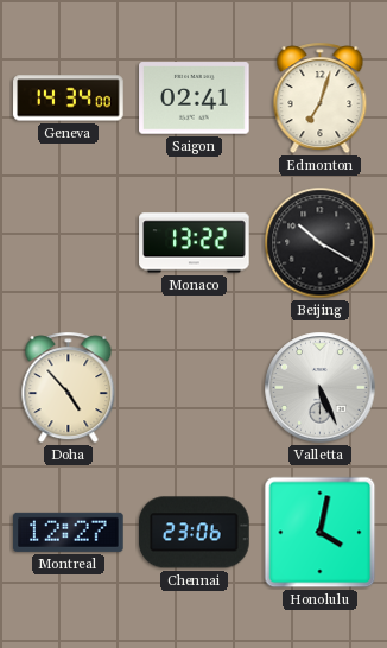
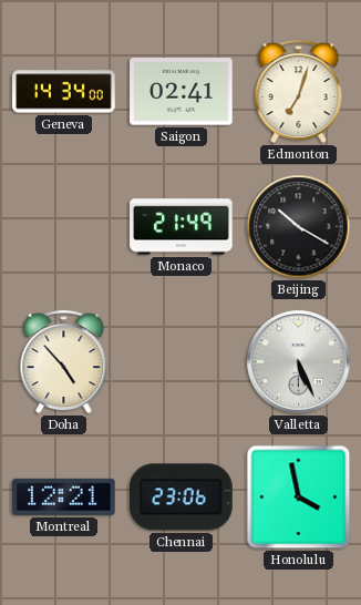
Monaco: 13:22 -> 21:49
Montreal: 12:27 -> 12:21
Honolulu: 4:02 -> 3:58
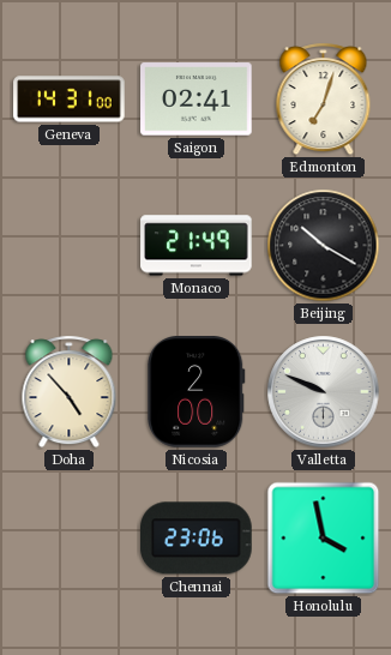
Geneva: 14:34 -> 14:31
Nicosia: none -> 2:00
Valletta: 5:26 -> 9:49
Montreal: 12:21 -> none
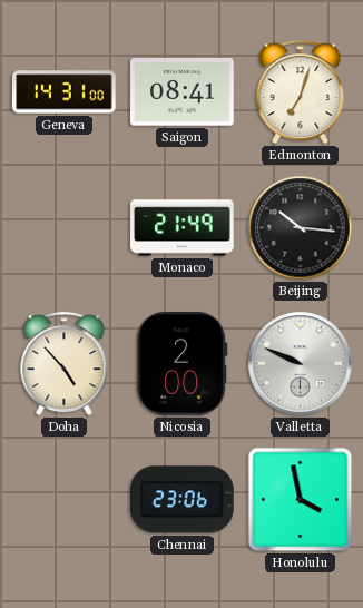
Saigon: 02:41 -> 08:41
Beijing: 10:20 -> 10:16
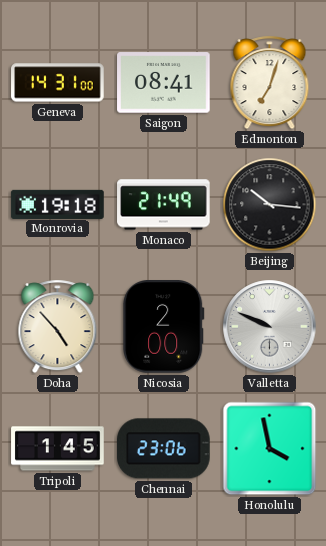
Monrovia: none -> 19:18
Tripoli: none -> 1:45
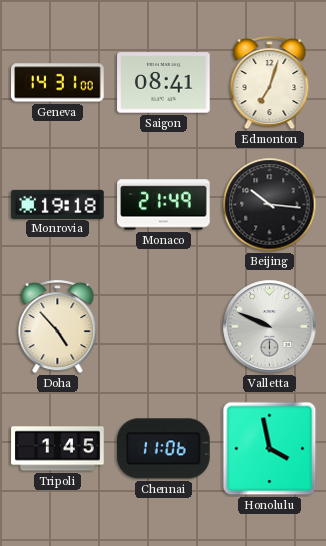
Nicosia: 2:00 -> none
Chennai: 23:06 -> 11:06
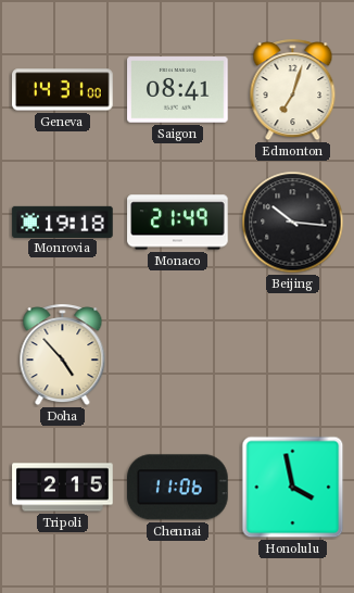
Valletta: 9:49 -> none
Tripoli: 1:45 -> 2:15
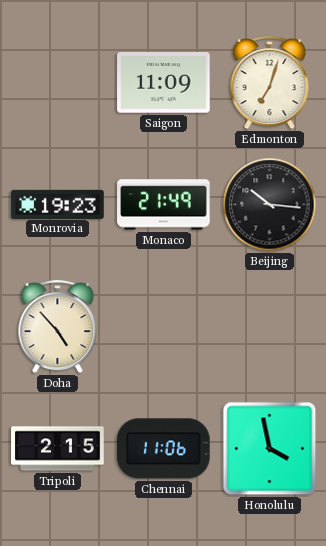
Geneva: 14:31 -> none
Saigon: 08:41 -> 11:09
Monrovia: 19:18 -> 19:23
